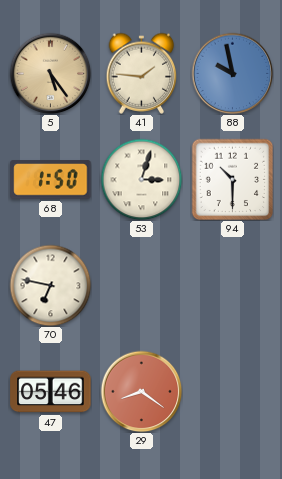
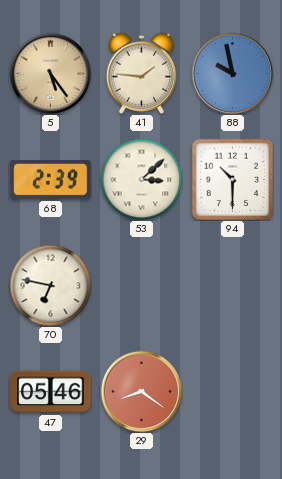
68: 1:50 -> 2:39
53: 3:03 -> 3:08
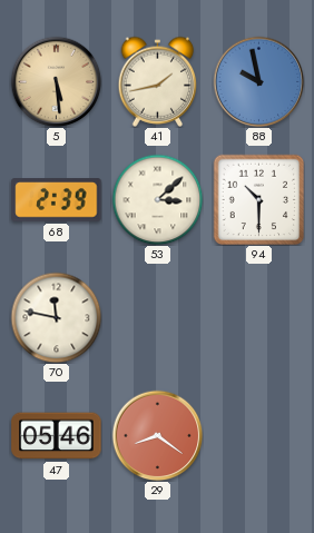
5: 5:24 -> 5:29
41: 1:46 -> 1:43
70: 6:47 -> 11:47
